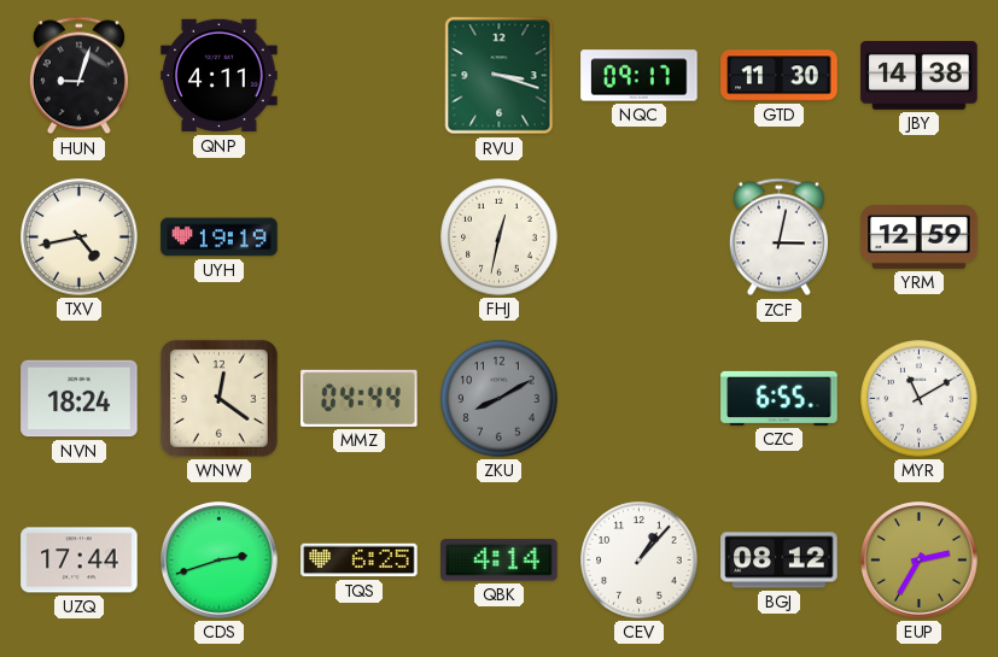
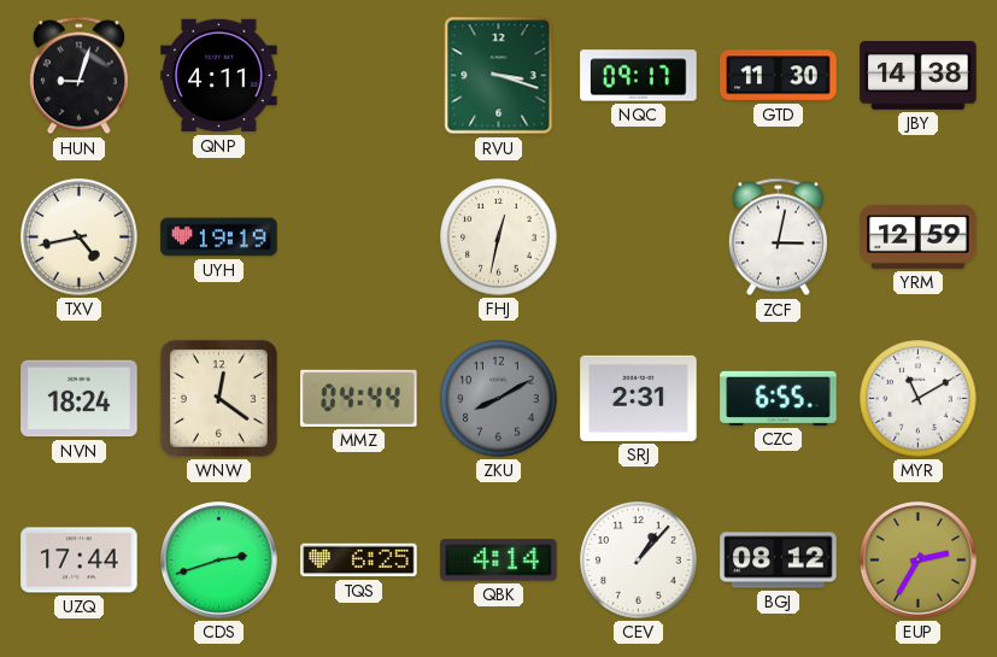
SRJ: none -> 2:31
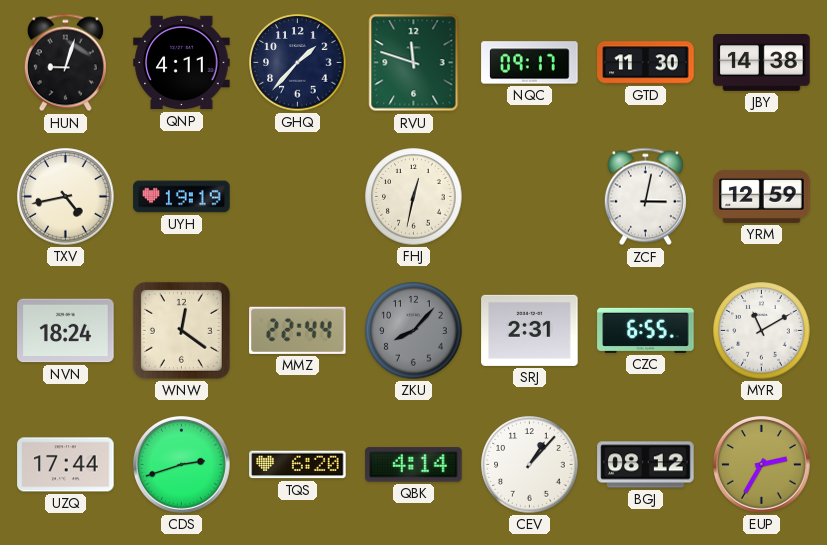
GHQ: none -> 1:37
RVU: 3:18 -> 11:48
MMZ: 04:44 -> 22:44
ZKU: 8:10 -> 8:07
TQS: 6:25 -> 6:20
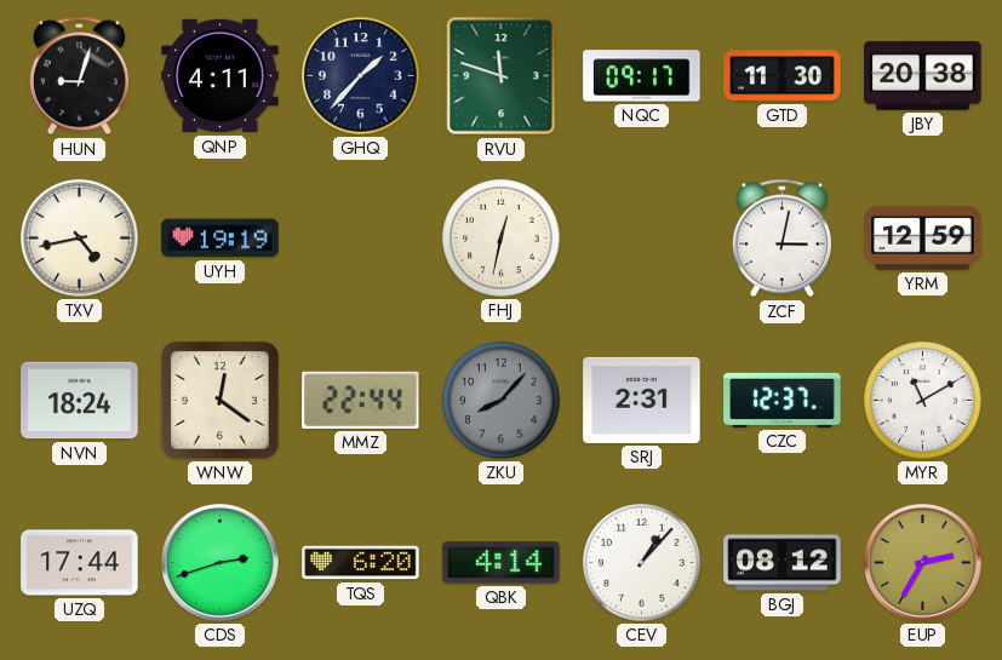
JBY: 14:38 -> 20:38
CZC: 6:55 -> 12:37
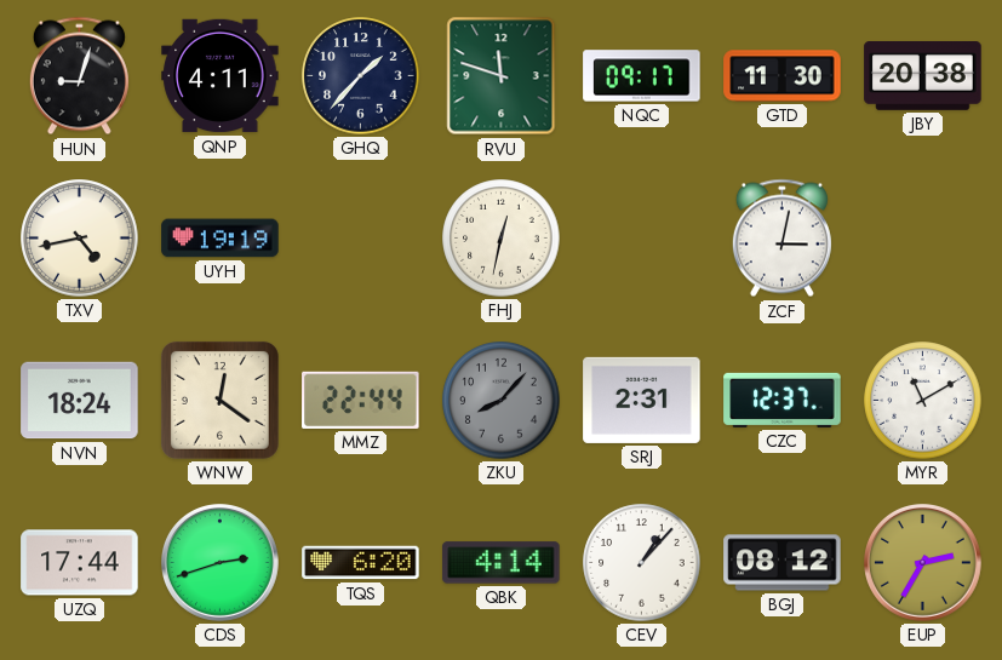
YRM: 12:59 -> none
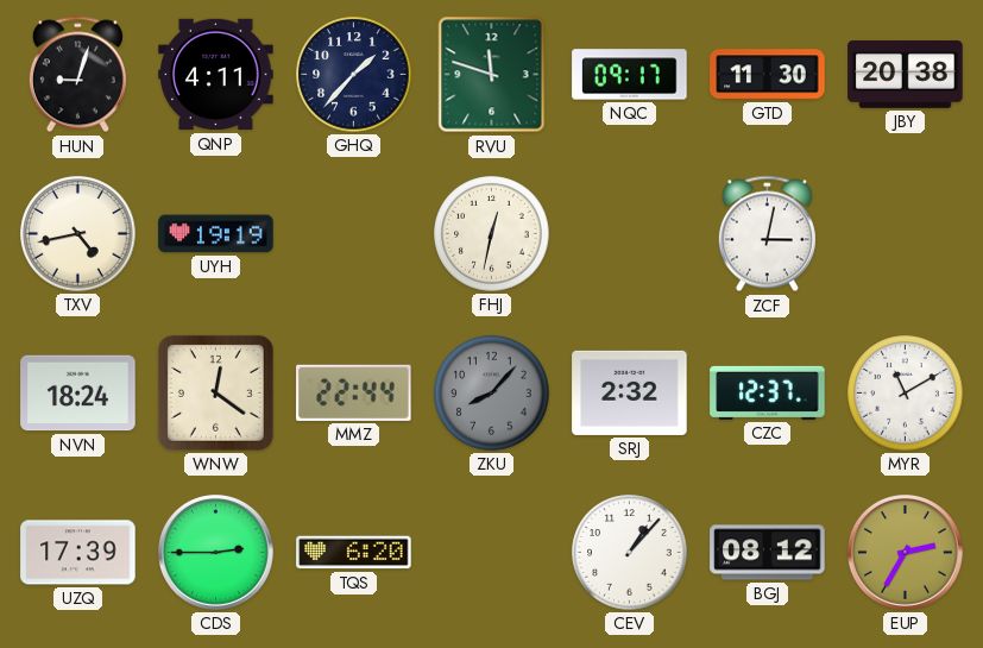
SRJ: 2:31 -> 2:32
UZQ: 17:44 -> 17:39
CDS: 2:42 -> 2:45
QBK: 4:14 -> none
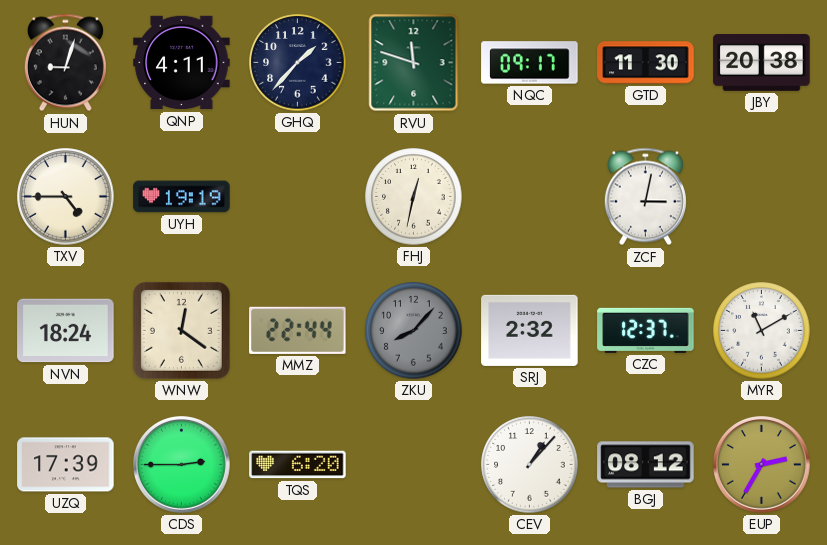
TXV: 4:43 -> 4:45
